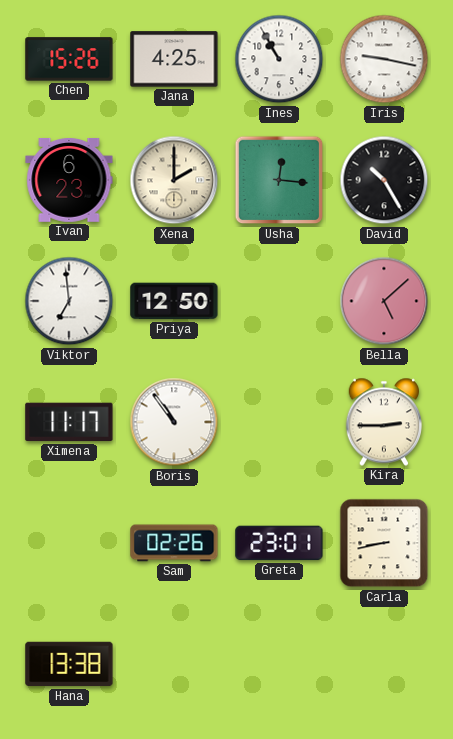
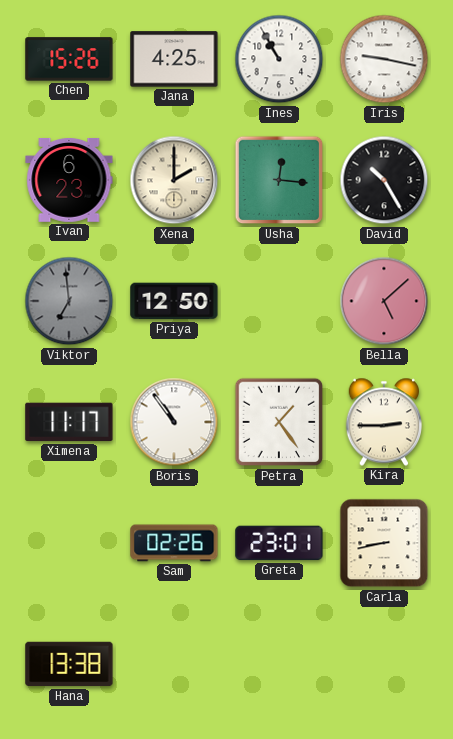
Viktor dial: white -> grey
Petra: none -> 1:24
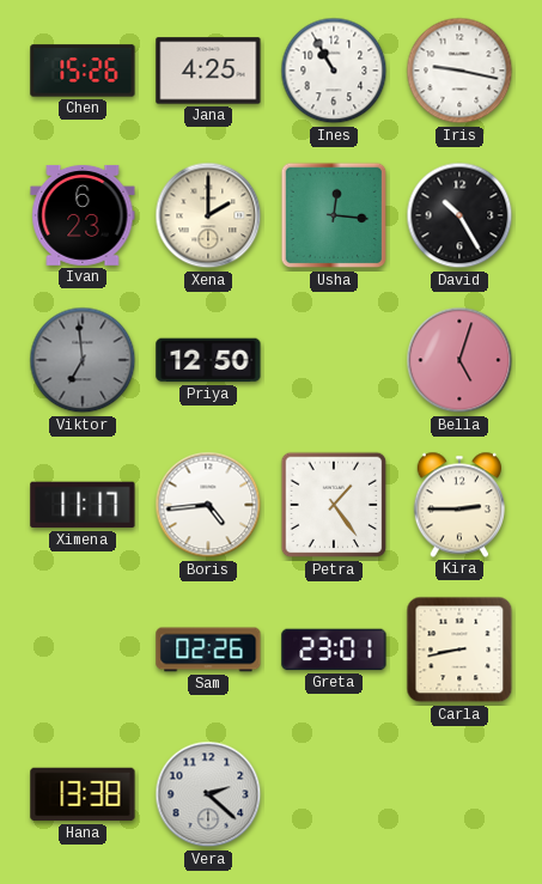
Bella: 5:08 -> 5:03
Boris: 10:54 -> 4:44
Vera: none -> 2:22
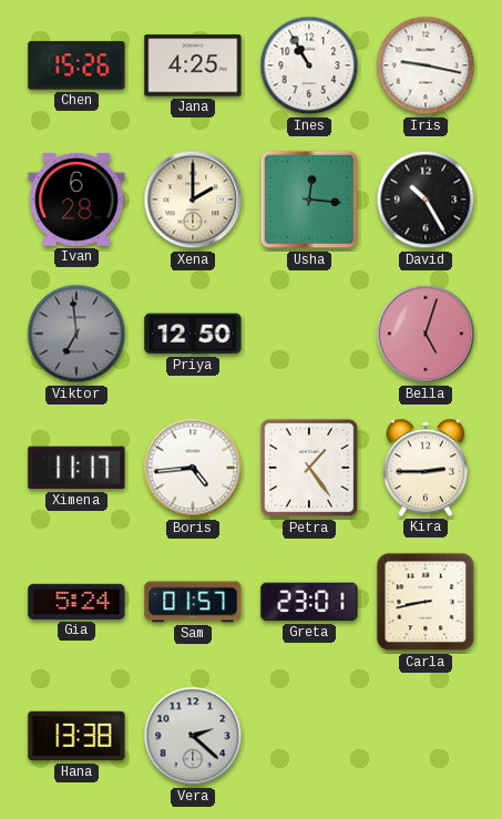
Ivan: 6:23 -> 6:28
Gia: none -> 5:24
Sam: 02:26 -> 01:57
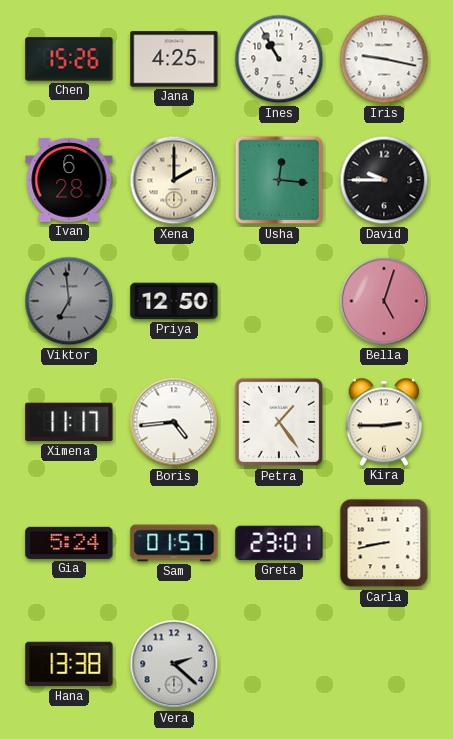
David: 10:25 -> 9:45
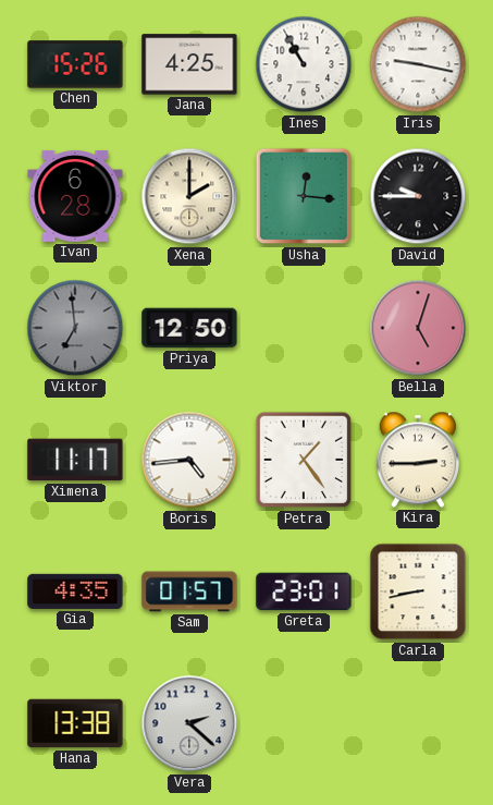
Gia: 5:24 -> 4:35
